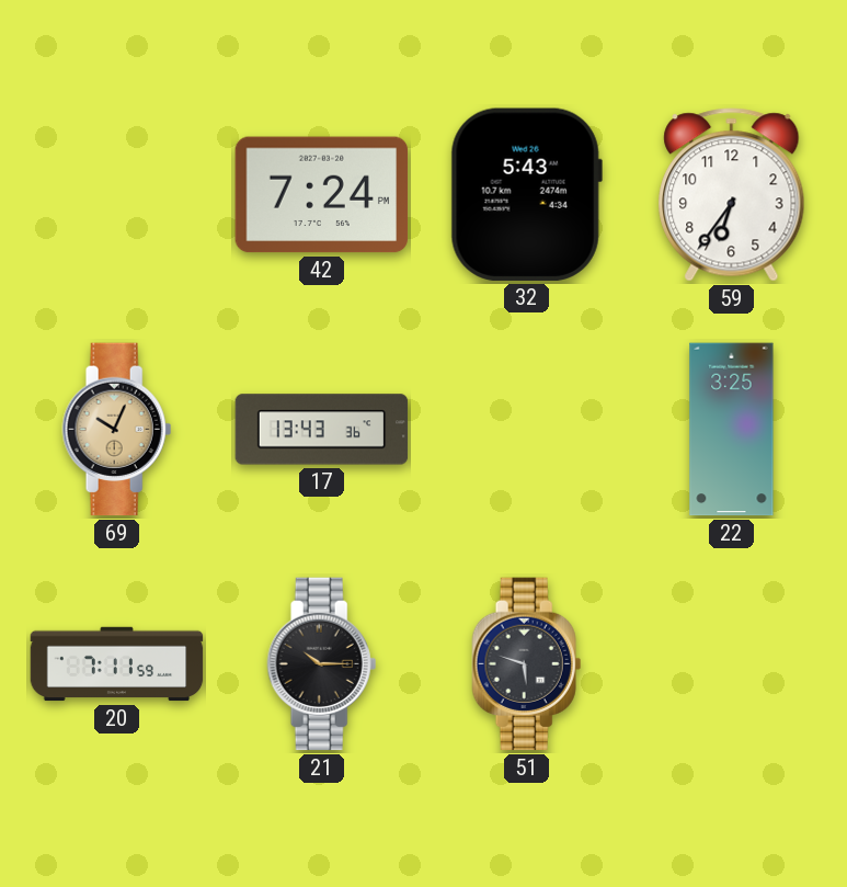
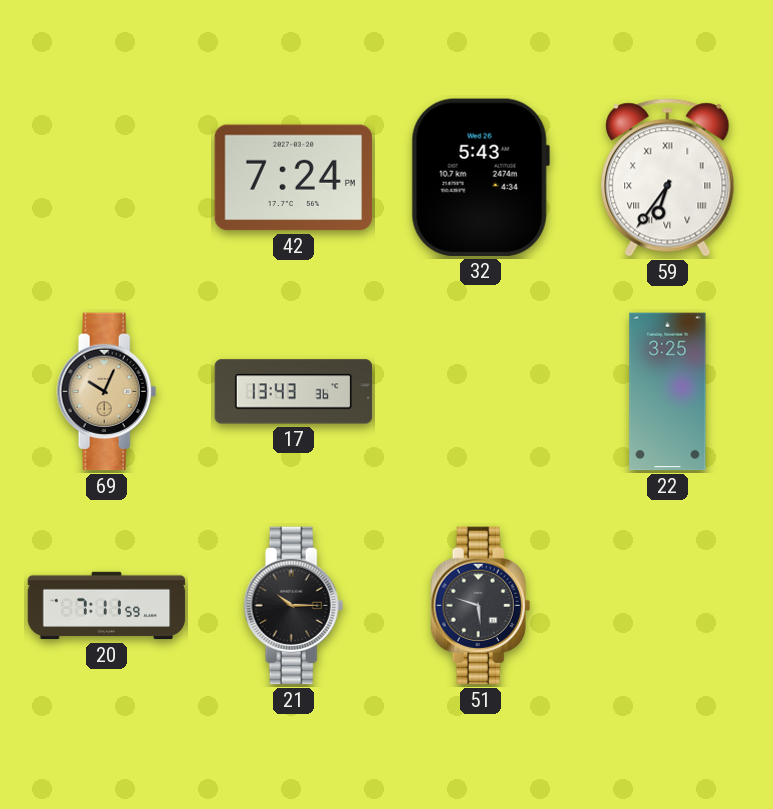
59 numerals: Arabic -> Roman
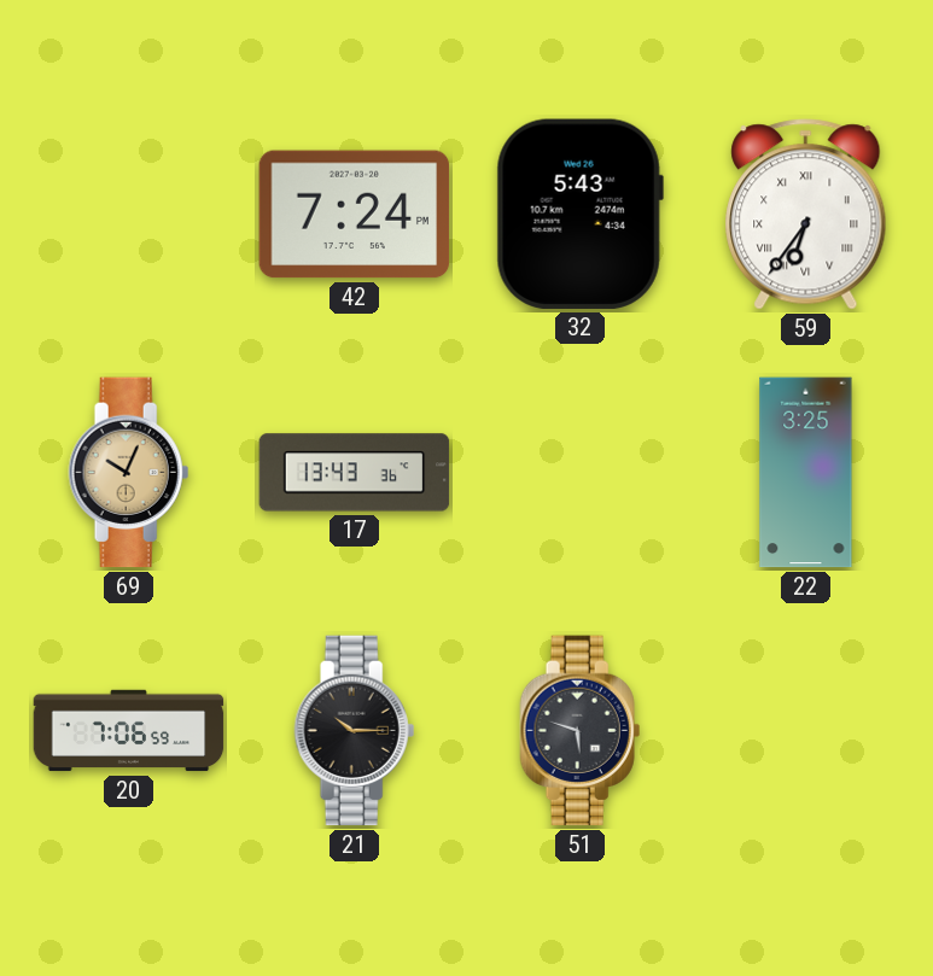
20: 7:11 -> 7:06
